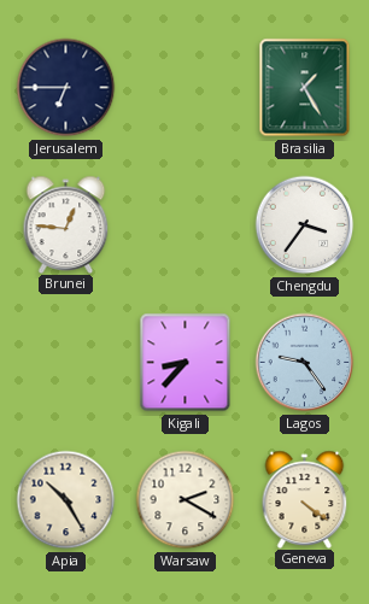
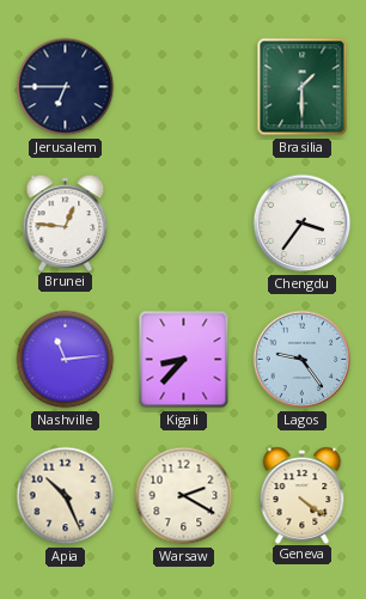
Brasilia: 1:25 -> 1:30
Nashville: none -> 11:14
Apia: 10:25 -> 10:26
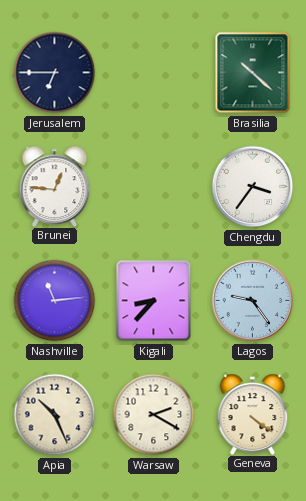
Brasilia: 1:30 -> 10:22
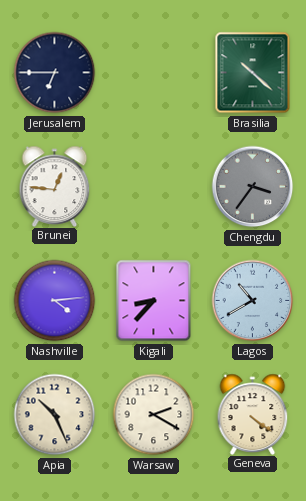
Chengdu dial: white -> grey
Nashville: 11:14 -> 4:14
Lagos: 9:24 -> 10:40
